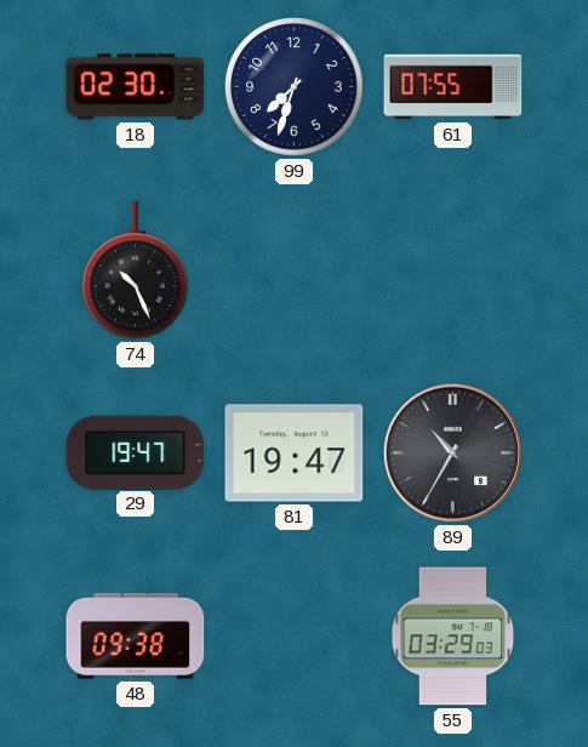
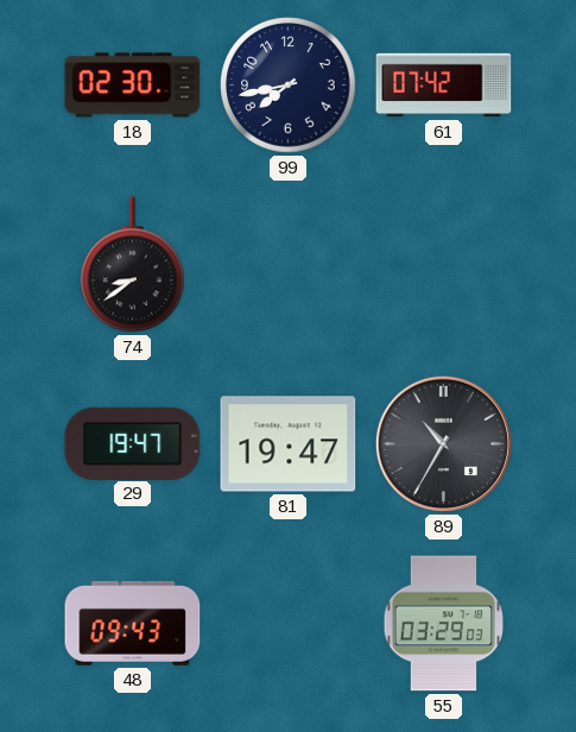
99: 7:33 -> 7:43
61: 07:55 -> 07:42
74: 10:26 -> 8:39
48: 09:38 -> 09:43
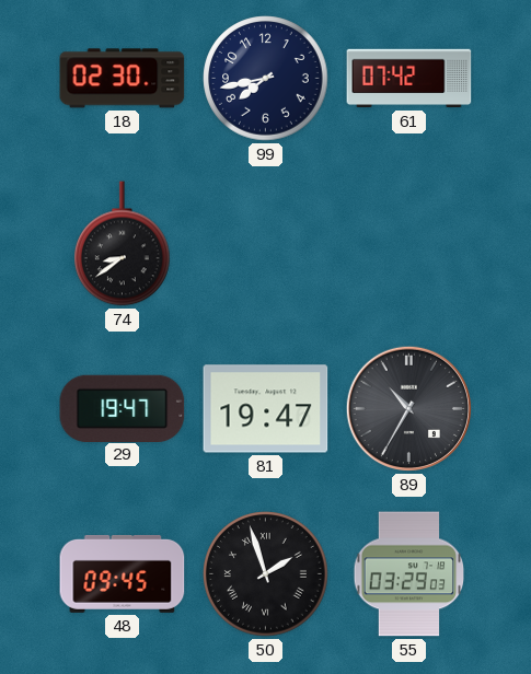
48: 09:43 -> 09:45
50: none -> 1:57
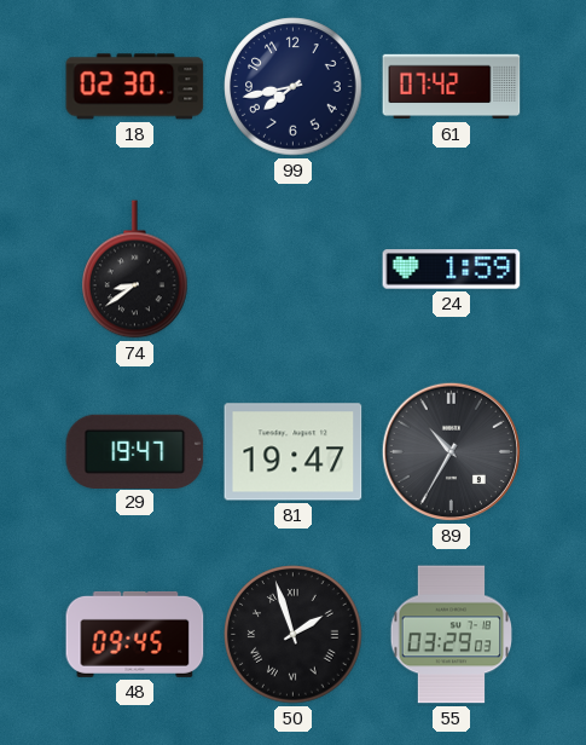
24: none -> 1:59
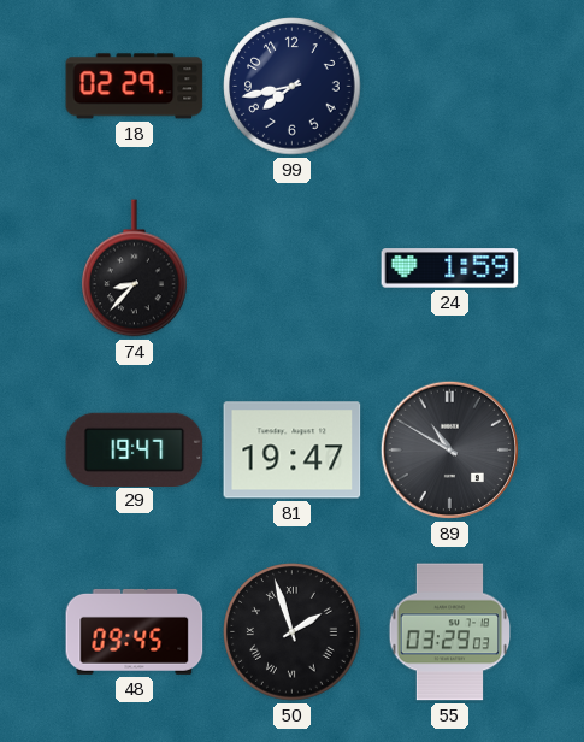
18: 02:30 -> 02:29
61: 07:42 -> none
74: 8:39 -> 8:37
89: 10:35 -> 10:50
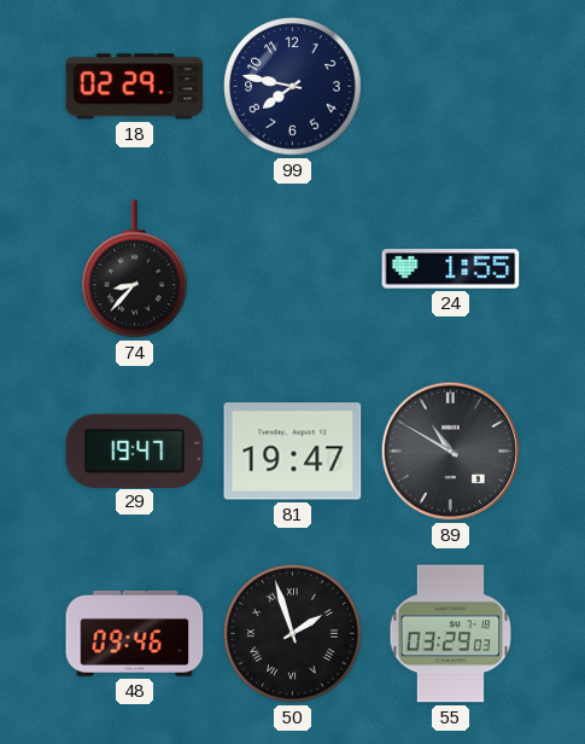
99: 7:43 -> 7:47
24: 1:59 -> 1:55
48: 09:45 -> 09:46
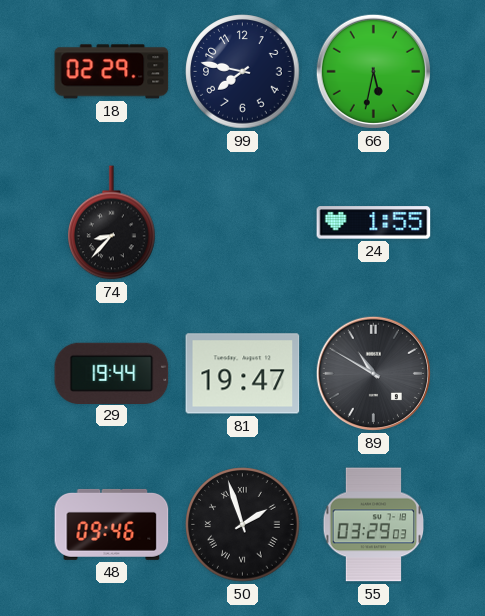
66: none -> 5:32
29: 19:47 -> 19:44
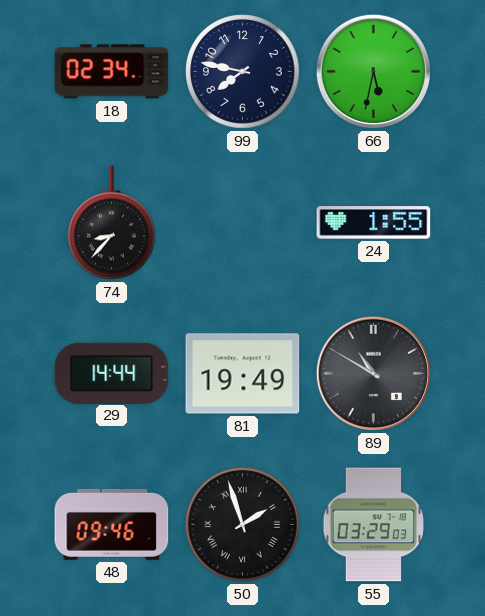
18: 02:29 -> 02:34
29: 19:44 -> 14:44
81: 19:47 -> 19:49
